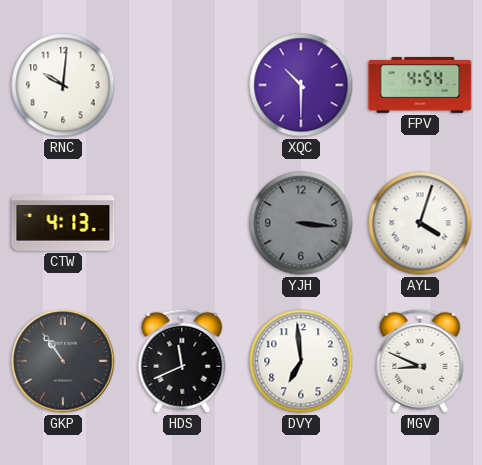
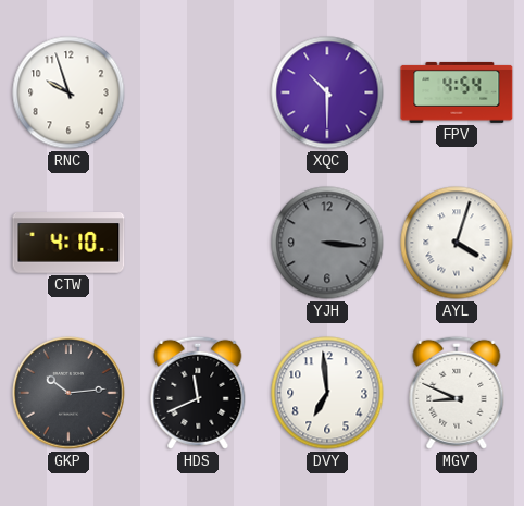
RNC: 10:01 -> 9:57
CTW: 4:13 -> 4:10
GKP: 10:54 -> 10:14
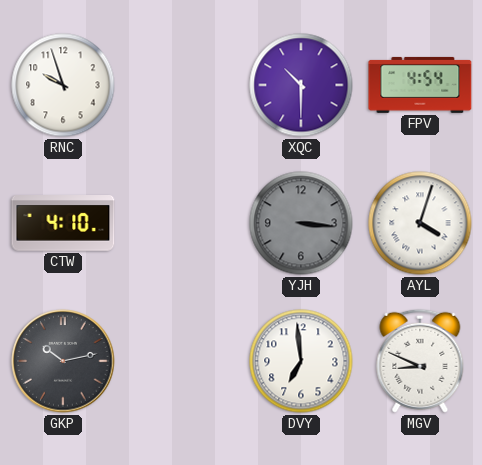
GKP: 10:14 -> 10:13
HDS: 11:41 -> none
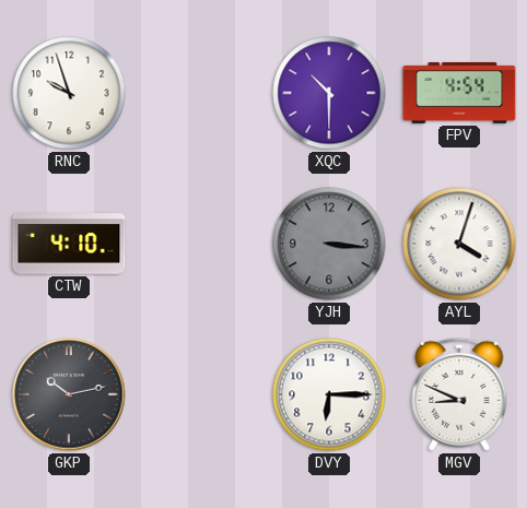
DVY: 6:59 -> 6:15
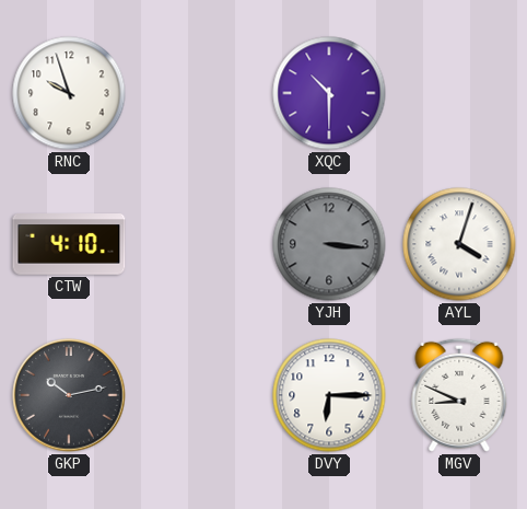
FPV: 4:54 -> none
